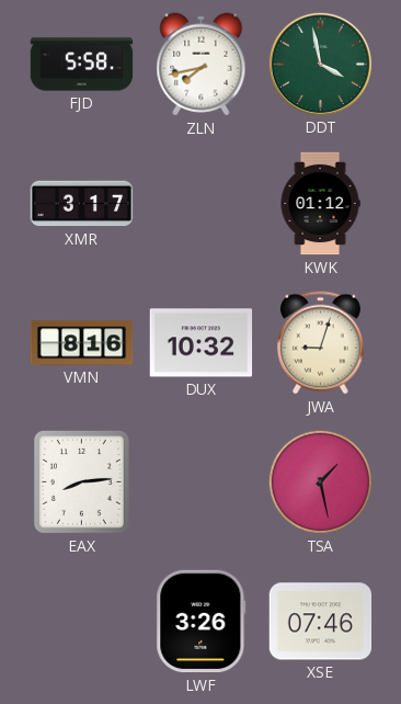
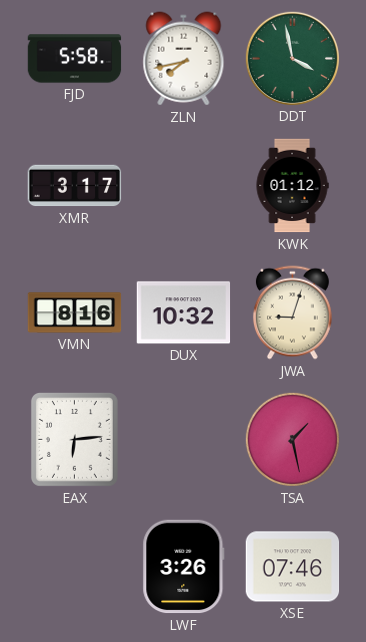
EAX: 8:14 -> 6:14
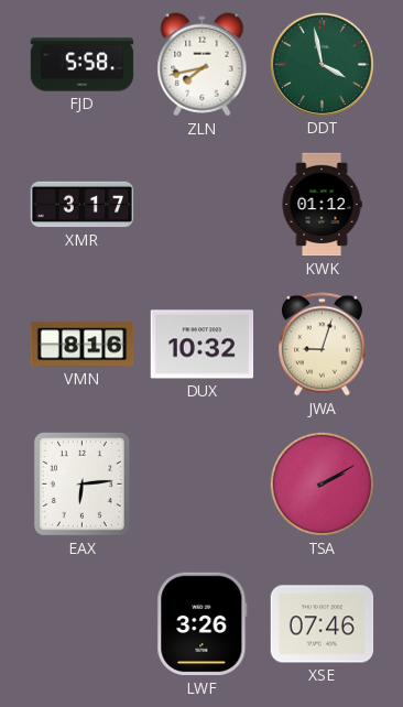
TSA: 1:28 -> 2:10
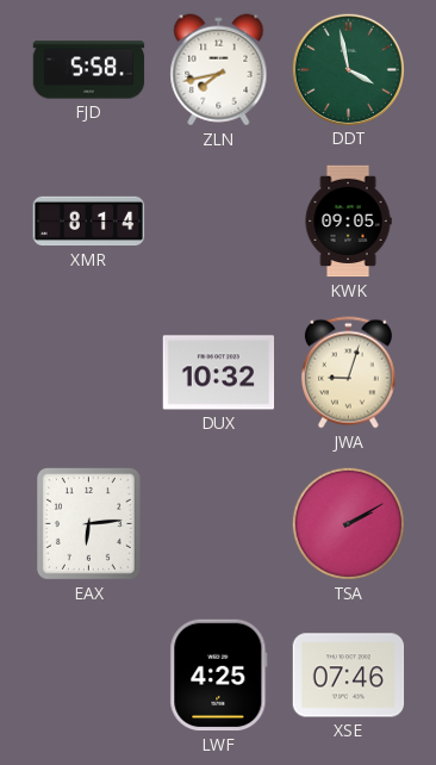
XMR: 3:17 -> 8:14
KWK: 01:12 -> 09:05
VMN: 8:16 -> none
LWF: 3:26 -> 4:25
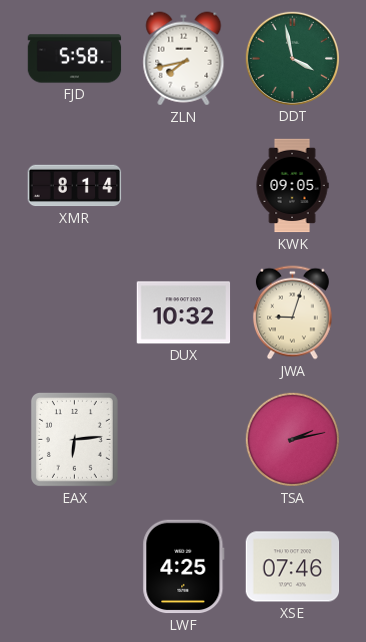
TSA: 2:10 -> 2:13
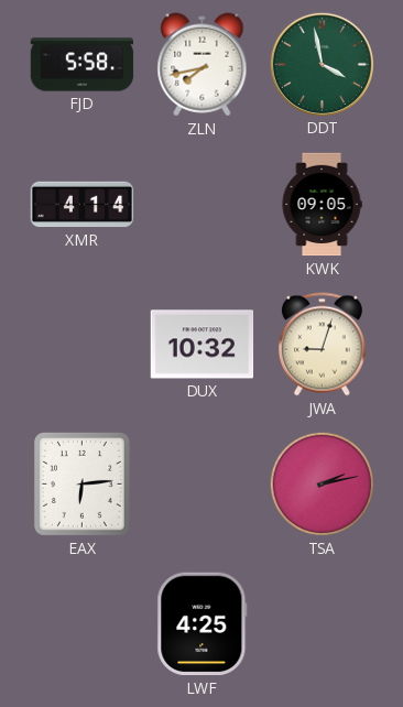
XMR: 8:14 -> 4:14
XSE: 07:46 -> none
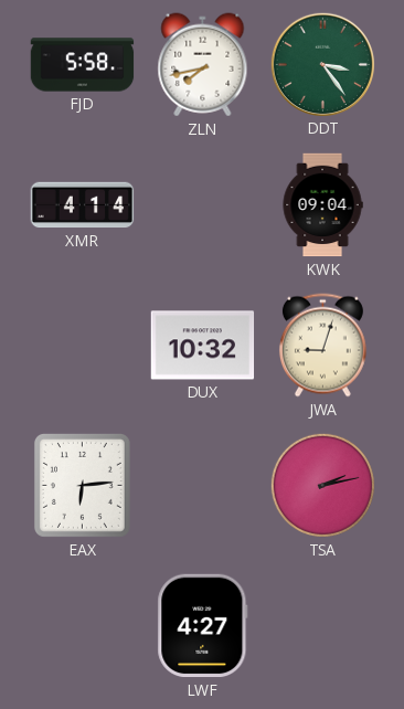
DDT: 3:58 -> 3:24
KWK: 09:05 -> 09:04
LWF: 4:25 -> 4:27
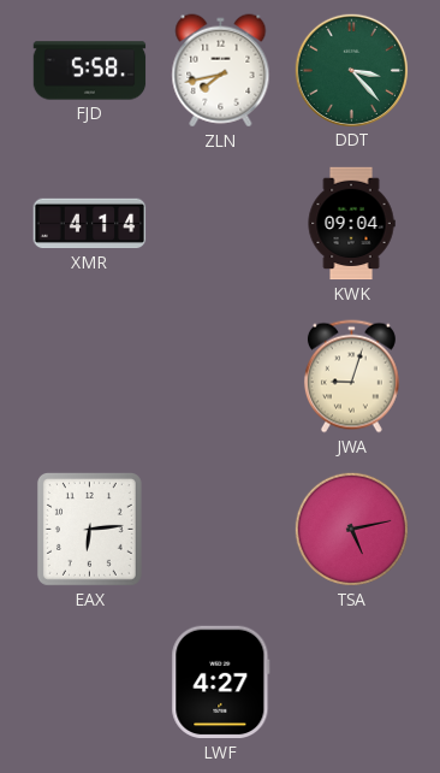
DDT: 3:24 -> 3:23
DUX: 10:32 -> none
TSA: 2:13 -> 5:13
